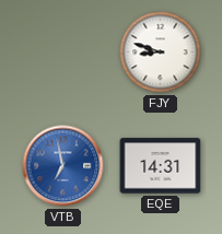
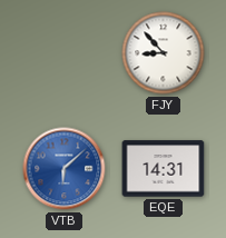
FJY: 8:48 -> 8:53
VTB: 6:58 -> 6:08
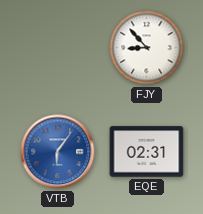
VTB: 6:08 -> 6:06
EQE: 14:31 -> 02:31
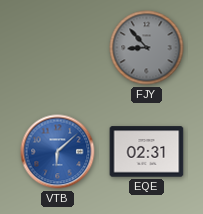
FJY dial: white -> grey
VTB: 6:06 -> 6:08
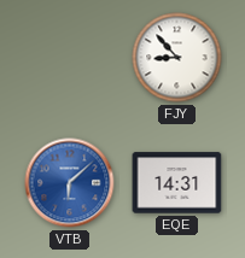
FJY dial: grey -> white
EQE: 02:31 -> 14:31
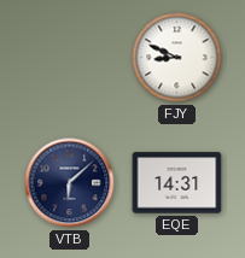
FJY: 8:53 -> 8:49
VTB dial: blue -> navy
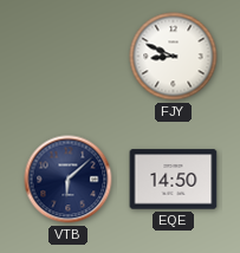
EQE: 14:31 -> 14:50
